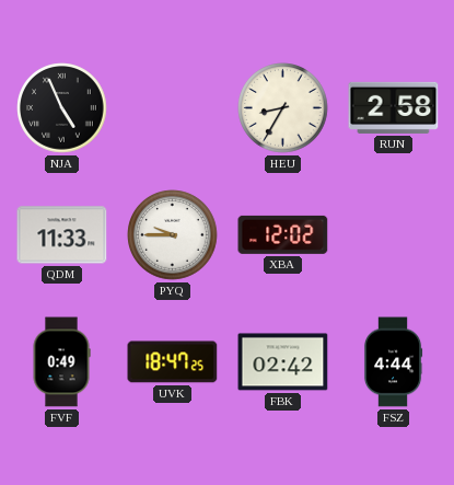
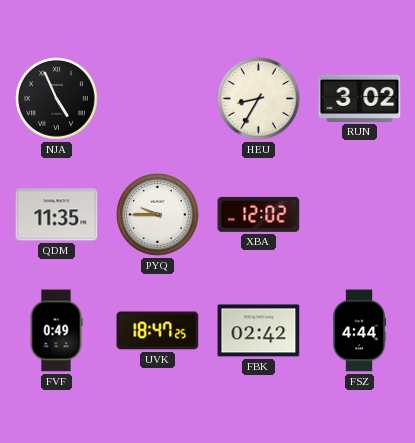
RUN: 2:58 -> 3:02
QDM: 11:33 -> 11:35
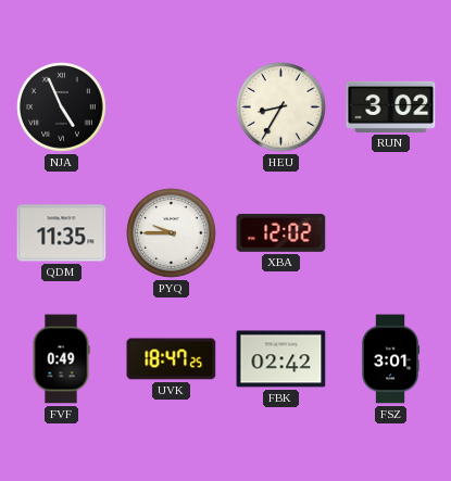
FSZ: 4:44 -> 3:01
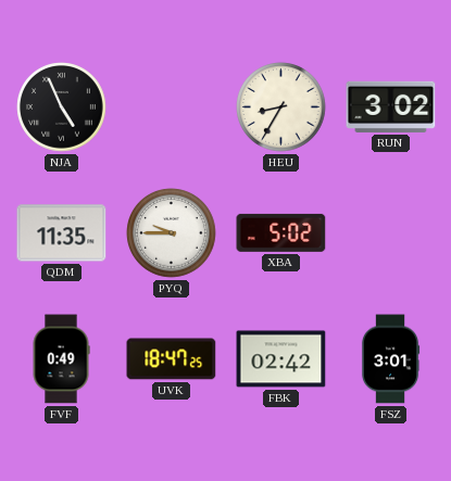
XBA: 12:02 -> 5:02
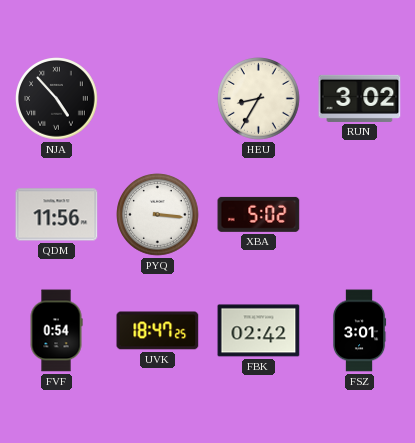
NJA: 4:56 -> 4:53
QDM: 11:35 -> 11:56
PYQ: 9:45 -> 3:16
FVF: 0:49 -> 0:54
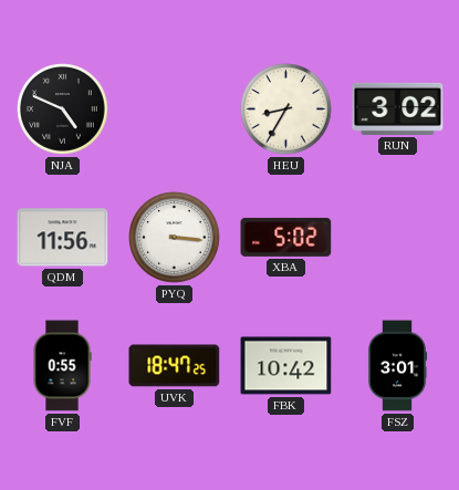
NJA: 4:53 -> 4:49
FVF: 0:54 -> 0:55
FBK: 02:42 -> 10:42
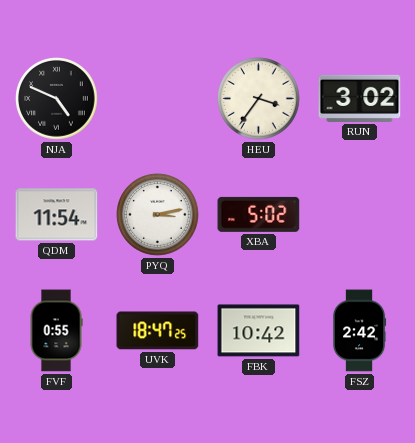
HEU: 8:35 -> 3:36
QDM: 11:56 -> 11:54
PYQ: 3:16 -> 3:13
FSZ: 3:01 -> 2:42
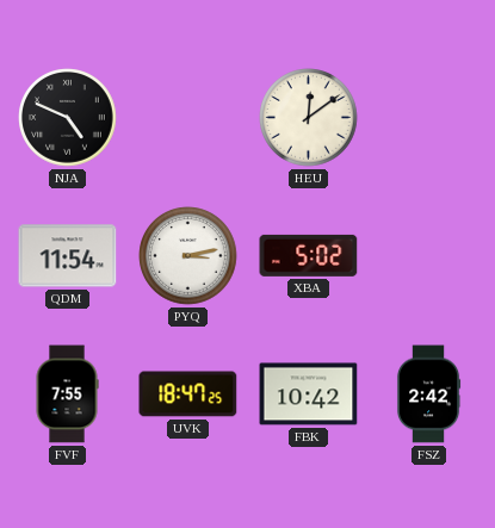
HEU: 3:36 -> 12:09
RUN: 3:02 -> none
FVF: 0:55 -> 7:55
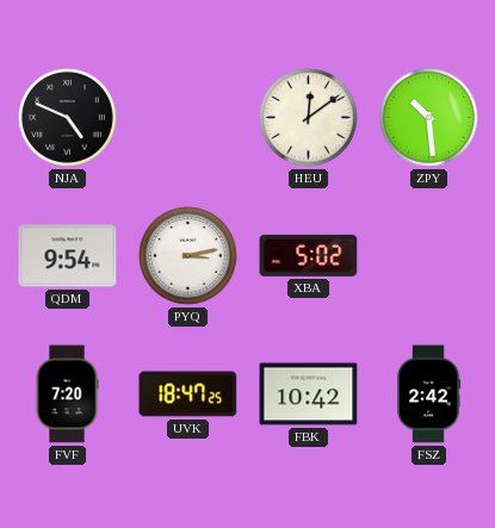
ZPY: none -> 10:29
QDM: 11:54 -> 9:54
FVF: 7:55 -> 7:20
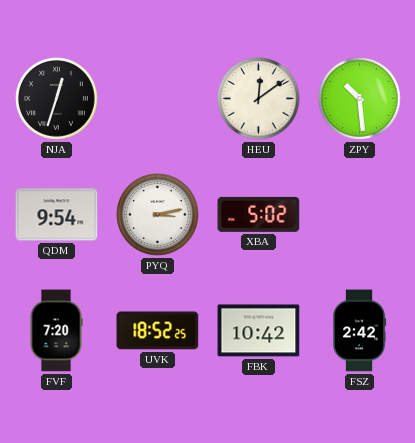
NJA: 4:49 -> 12:33
UVK: 18:47 -> 18:52
